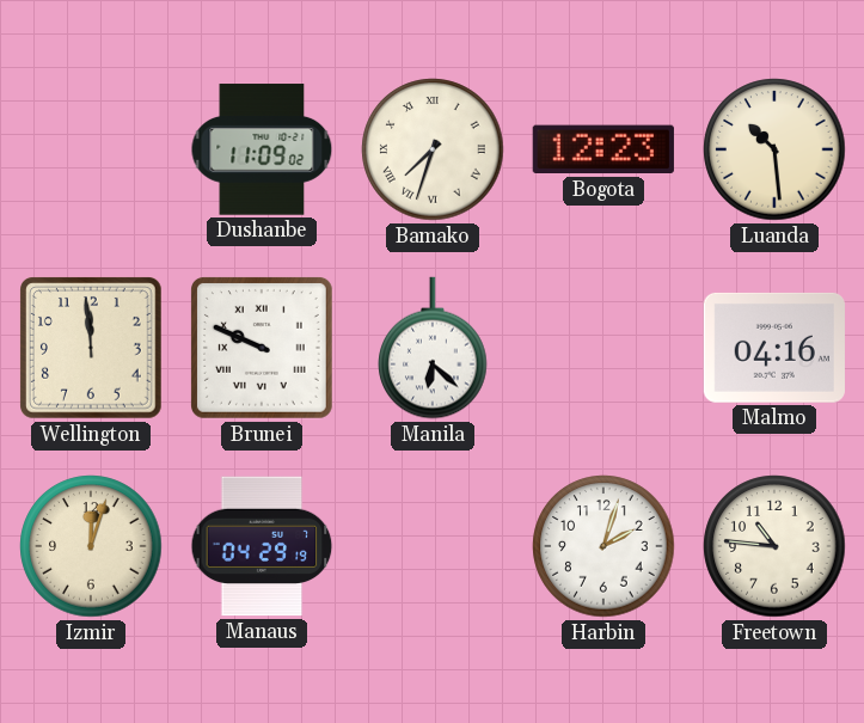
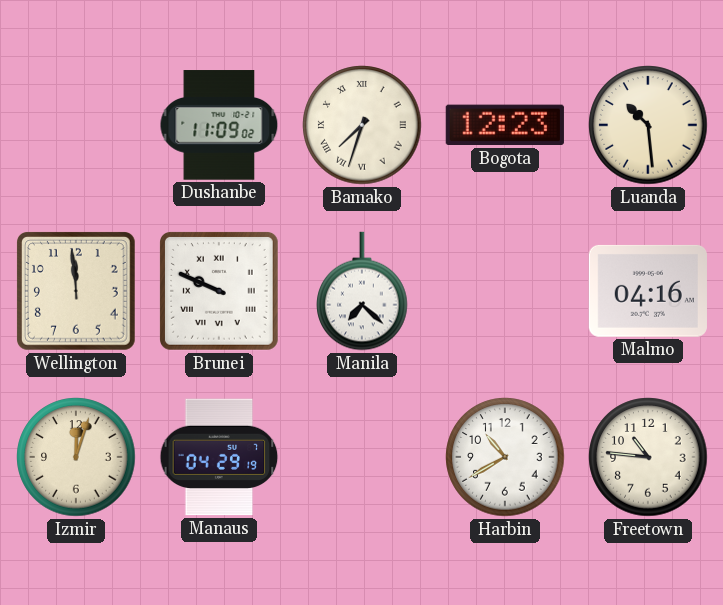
Manila: 6:22 -> 7:22
Harbin: 2:03 -> 10:40
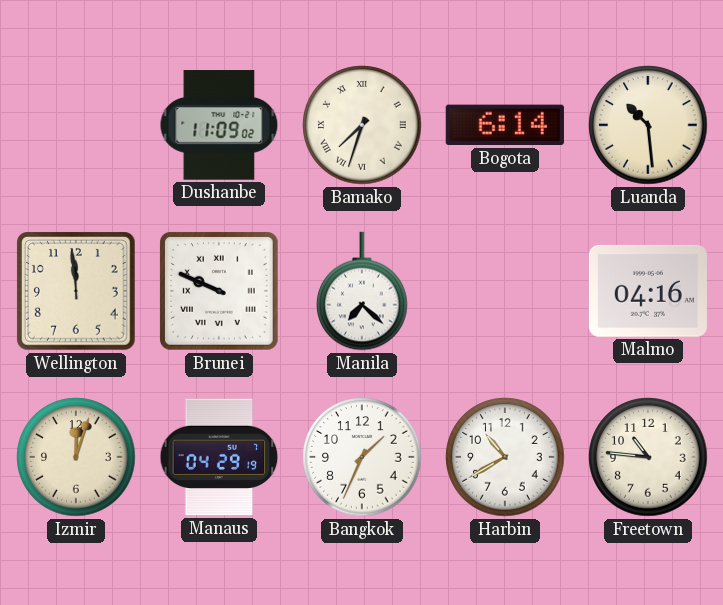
Bogota: 12:23 -> 6:14
Bangkok: none -> 1:34
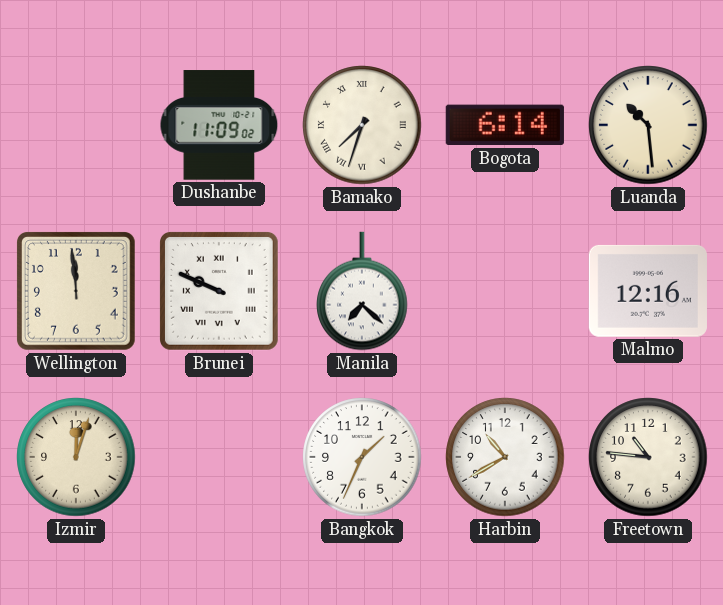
Malmo: 04:16 -> 12:16
Manaus: 04:29 -> none
